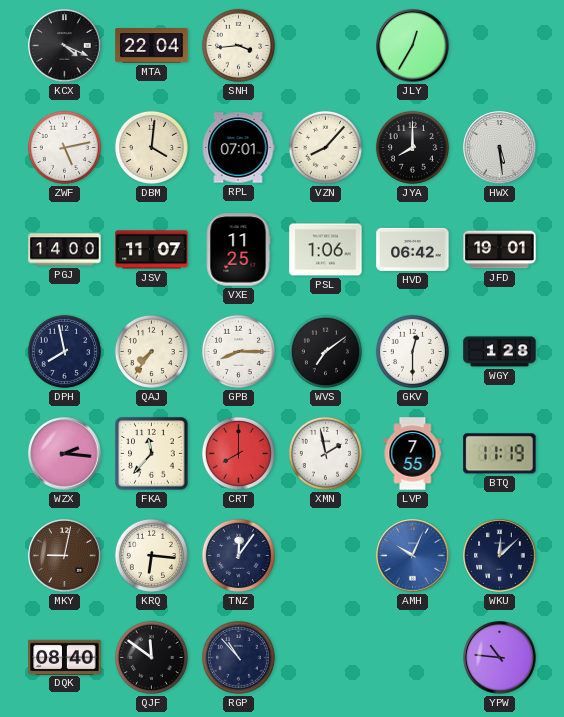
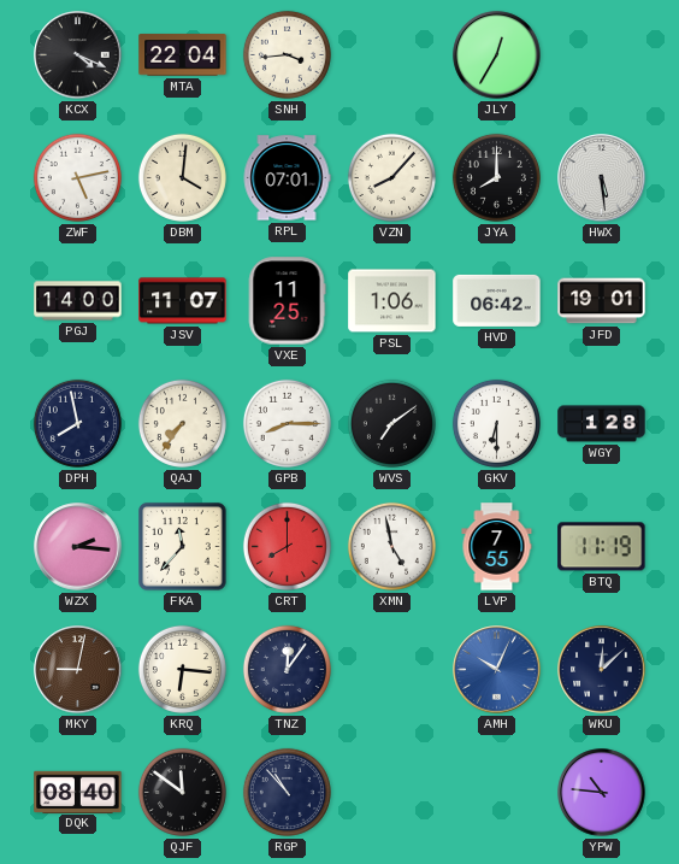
GKV: 12:30 -> 6:30
XMN: 1:58 -> 4:58
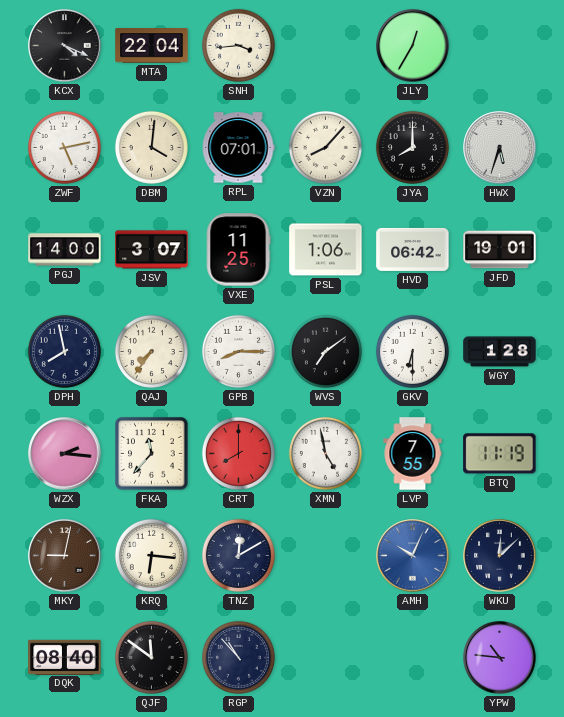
HWX: 5:29 -> 5:33
JSV: 11:07 -> 3:07
TNZ: 12:06 -> 12:10
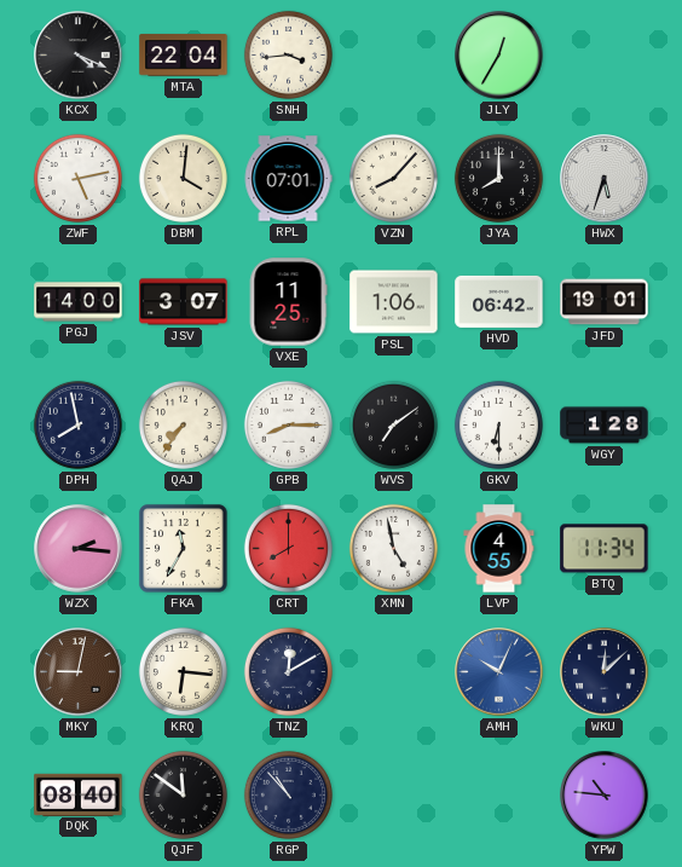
FKA: 11:37 -> 11:35
LVP: 7:55 -> 4:55
BTQ: 11:19 -> 11:34
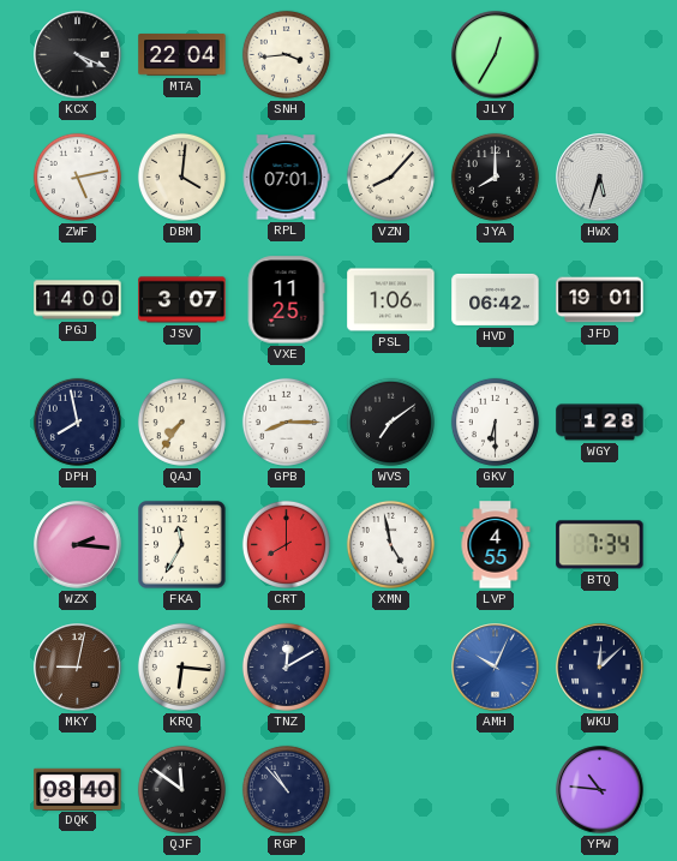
BTQ: 11:34 -> 7:34
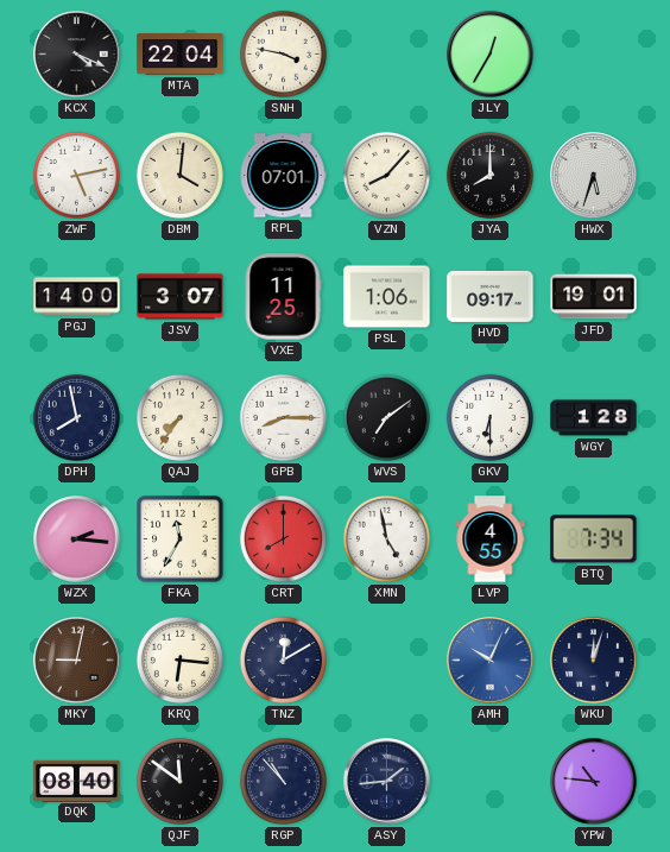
SNH: 3:44 -> 3:47
HVD: 06:42 -> 09:17
WKU: 12:08 -> 12:03
ASY: none -> 1:44
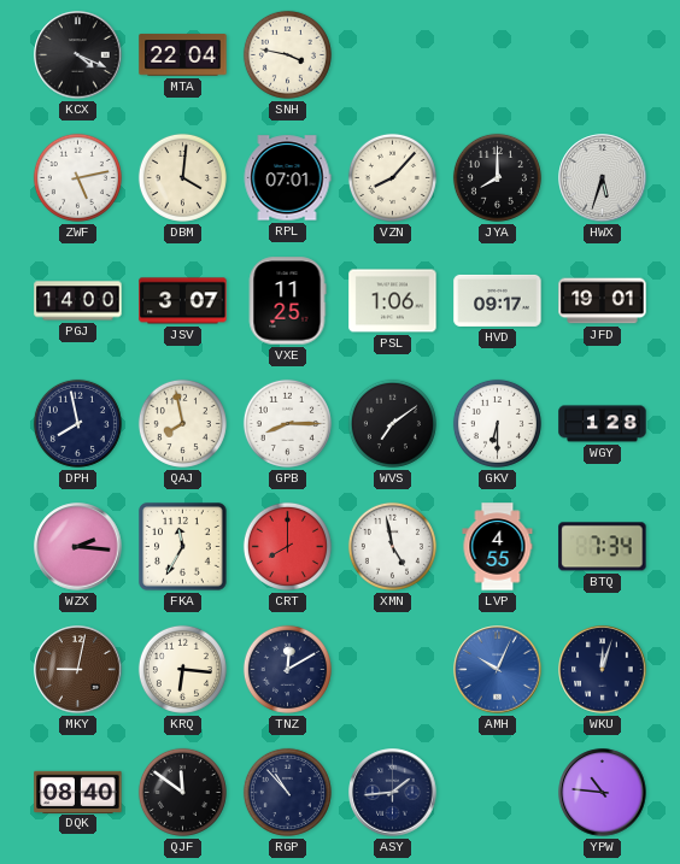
JLY: 12:35 -> none
QAJ: 7:36 -> 7:58
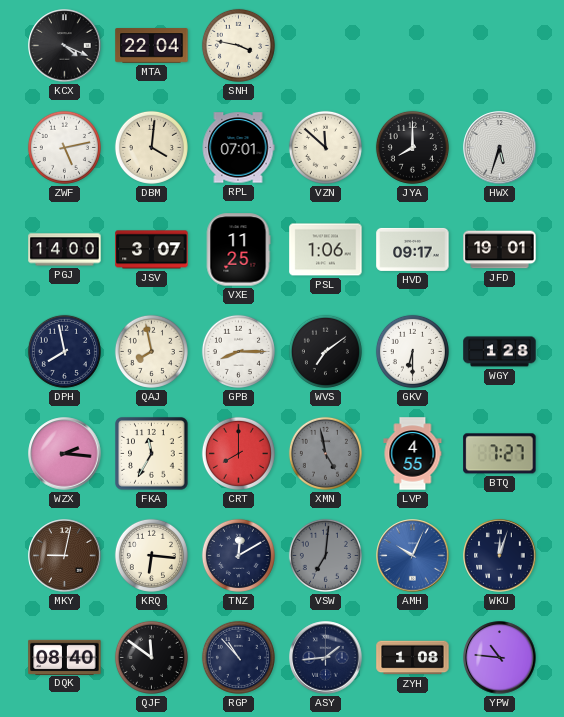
VZN: 8:07 -> 11:52
XMN dial: white -> grey
BTQ: 7:34 -> 7:27
VSW: none -> 7:01
ZYH: none -> 1:08
